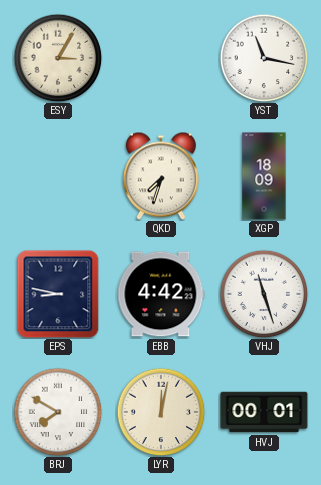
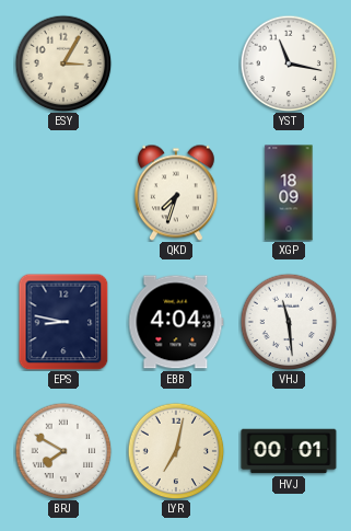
EBB: 4:42 -> 4:04
VHJ: 11:27 -> 11:29
LYR: 12:02 -> 7:02
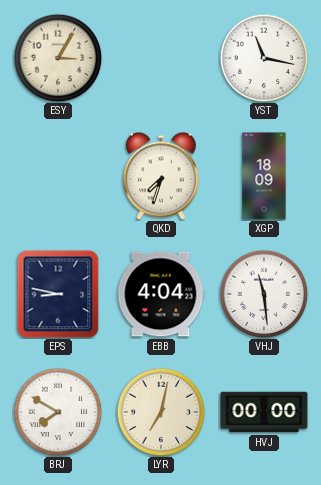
HVJ: 00:01 -> 00:00
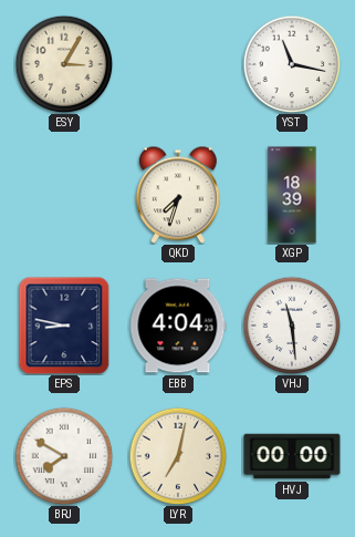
XGP: 18:09 -> 18:39
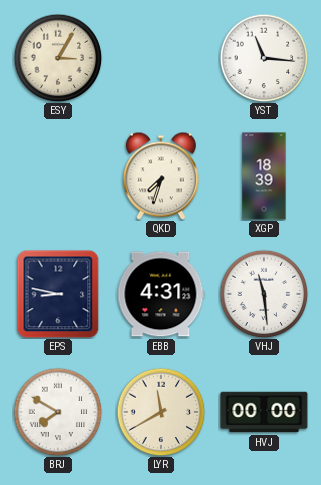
YST: 11:17 -> 11:16
EBB: 4:04 -> 4:31
LYR: 7:02 -> 11:40
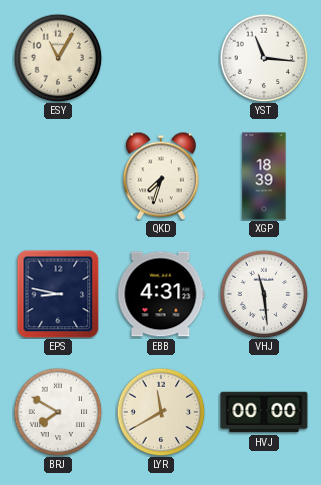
ESY: 3:05 -> 11:05
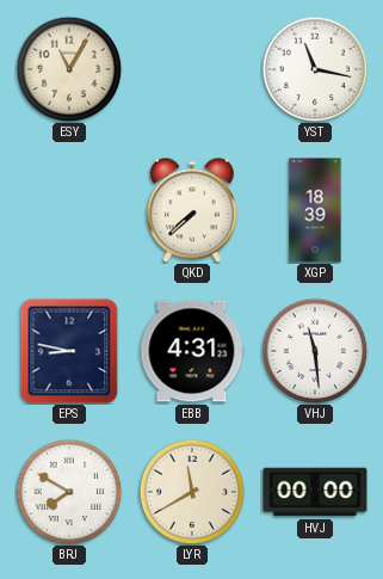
YST: 11:16 -> 11:17
QKD: 7:33 -> 7:38
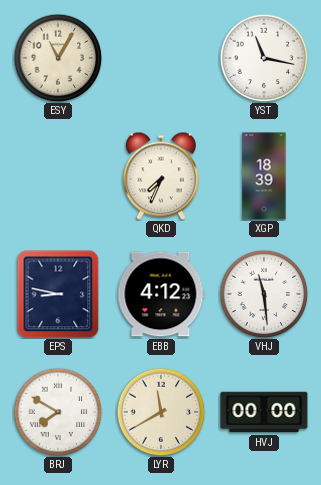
QKD: 7:38 -> 7:34
EBB: 4:31 -> 4:12
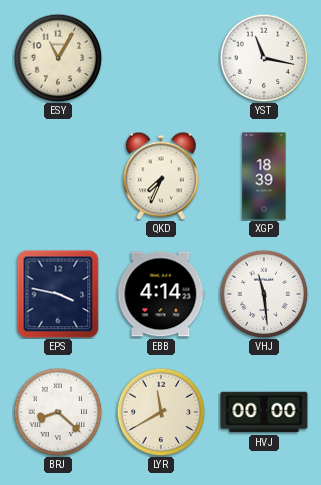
EPS: 8:47 -> 3:47
EBB: 4:12 -> 4:14
BRJ: 7:50 -> 8:22
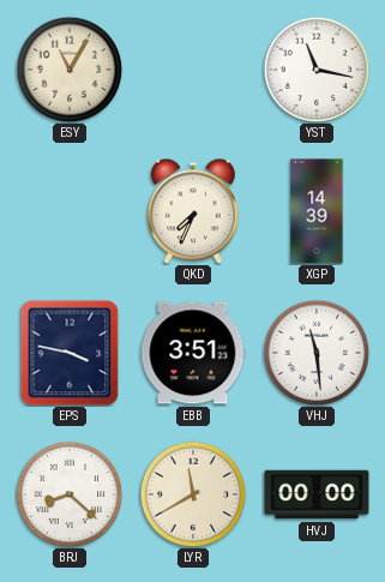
XGP: 18:39 -> 14:39
EBB: 4:14 -> 3:51
